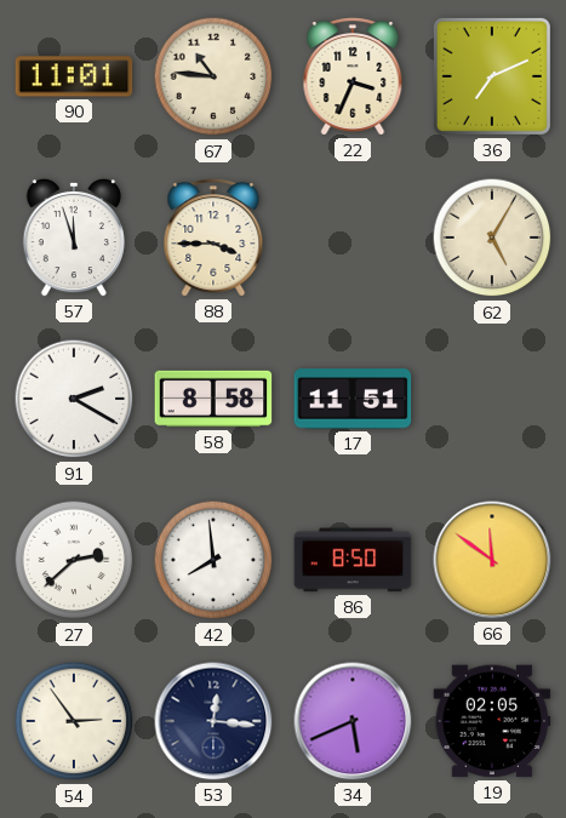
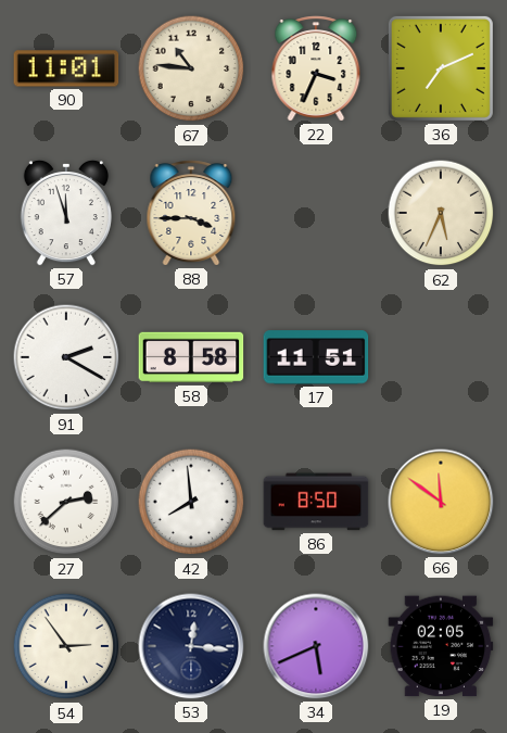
62: 5:05 -> 5:34
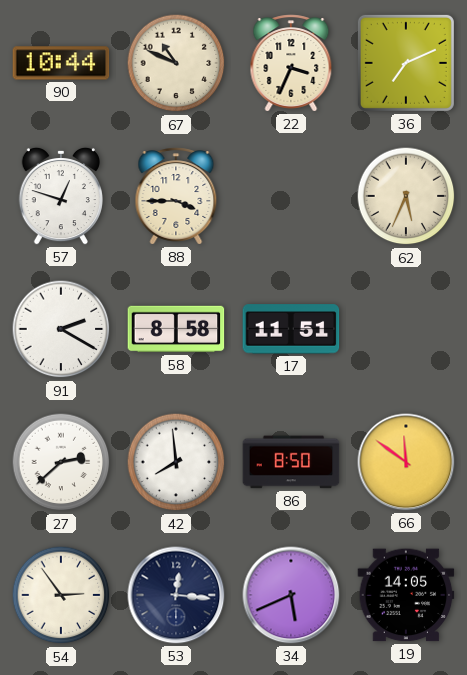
90: 11:01 -> 10:44
67: 10:46 -> 10:49
57: 11:57 -> 12:48
19: 02:05 -> 14:05
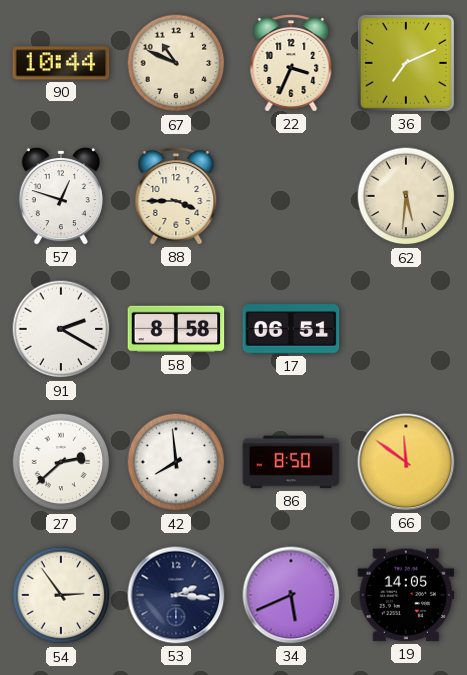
62: 5:34 -> 5:31
17: 11:51 -> 06:51
53: 12:16 -> 2:16
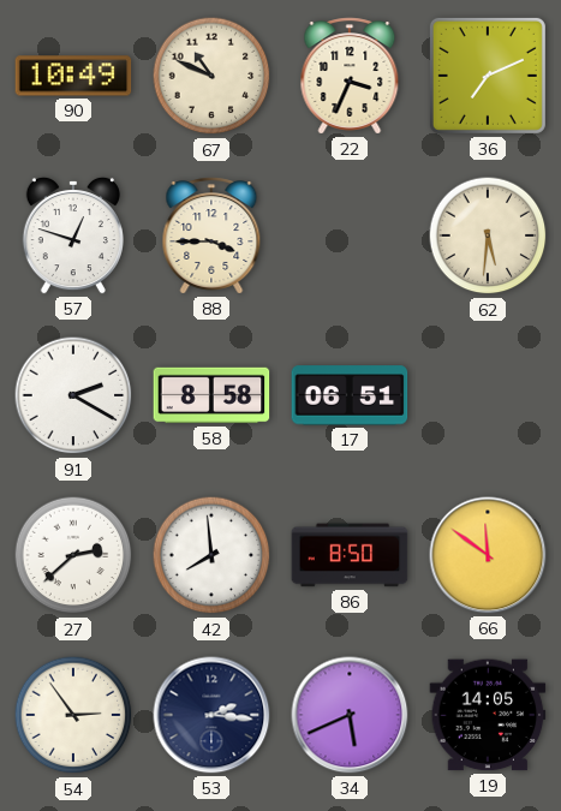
90: 10:44 -> 10:49
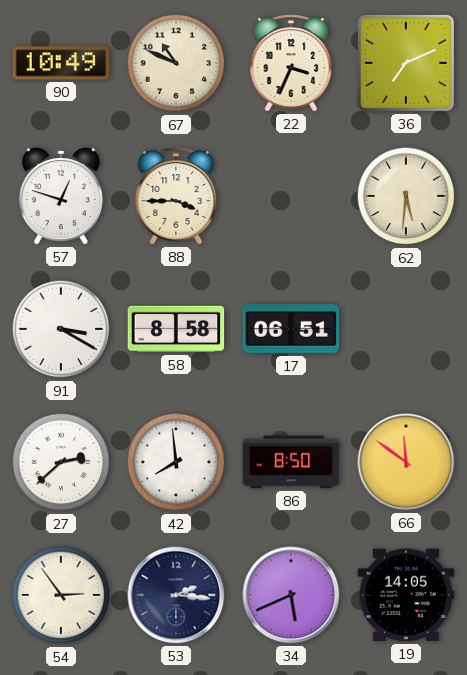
91: 2:20 -> 3:20
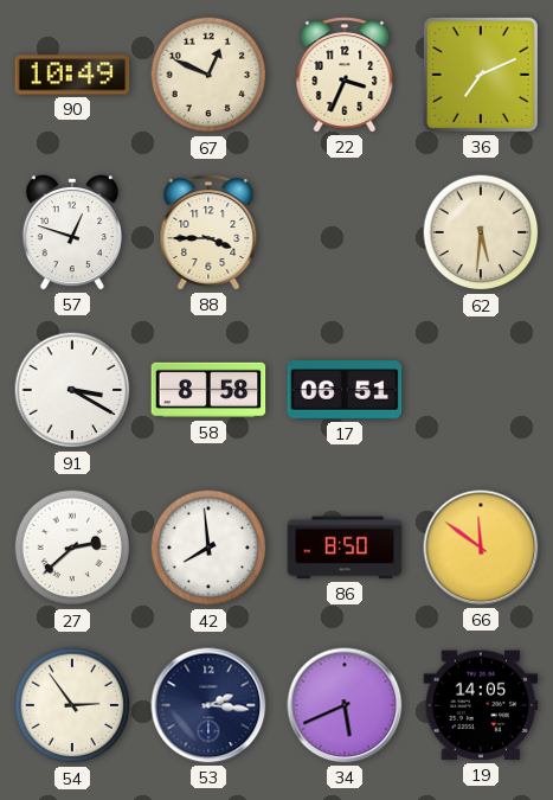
67: 10:49 -> 12:49
